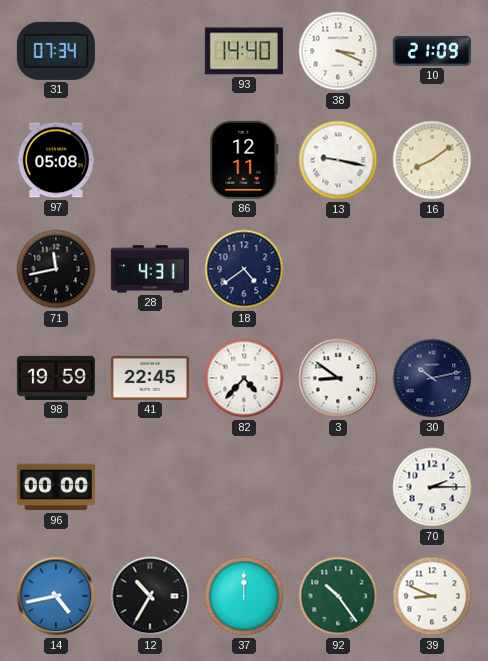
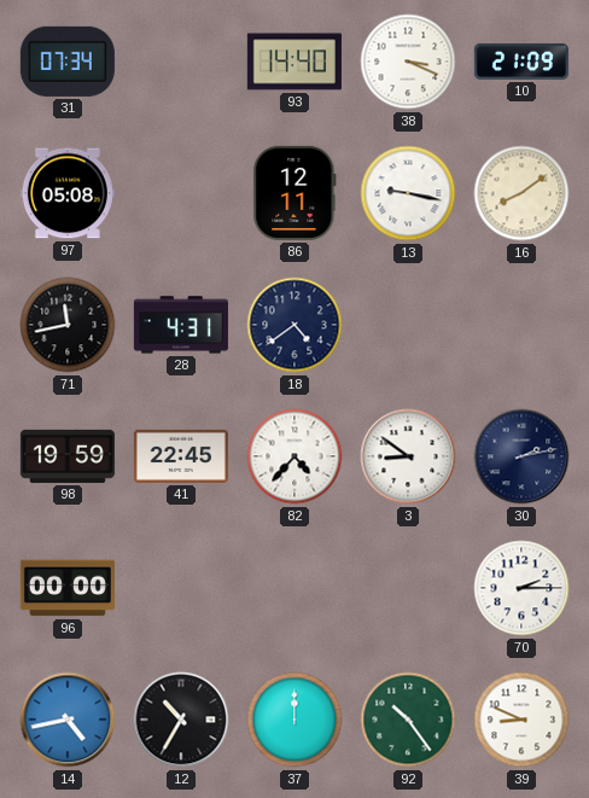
30: 10:13 -> 2:13
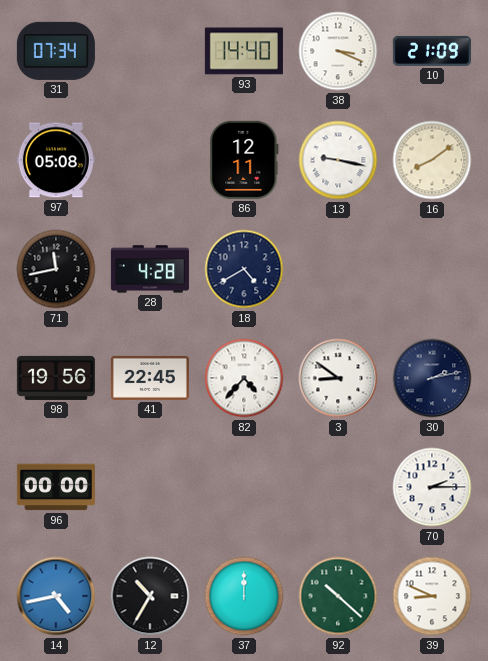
28: 4:31 -> 4:28
18: 4:39 -> 4:40
98: 19:59 -> 19:56
92: 10:24 -> 10:22
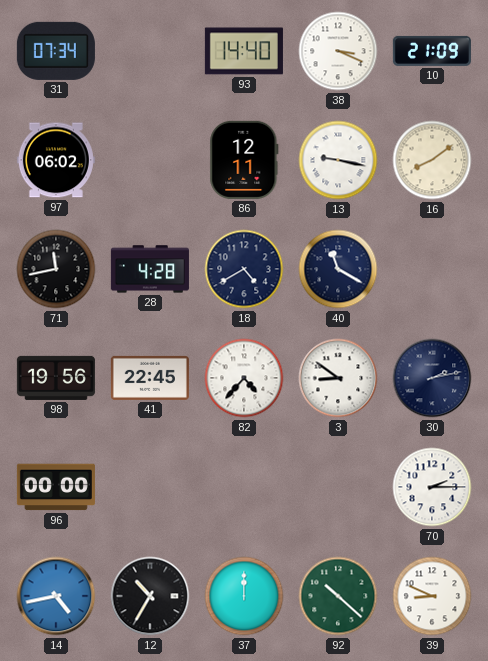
97: 05:08 -> 06:02
40: none -> 11:20
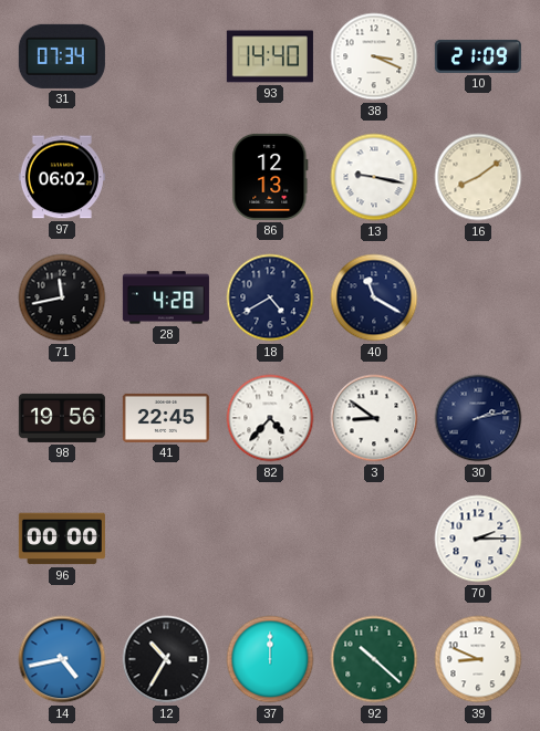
86: 12:11 -> 12:13
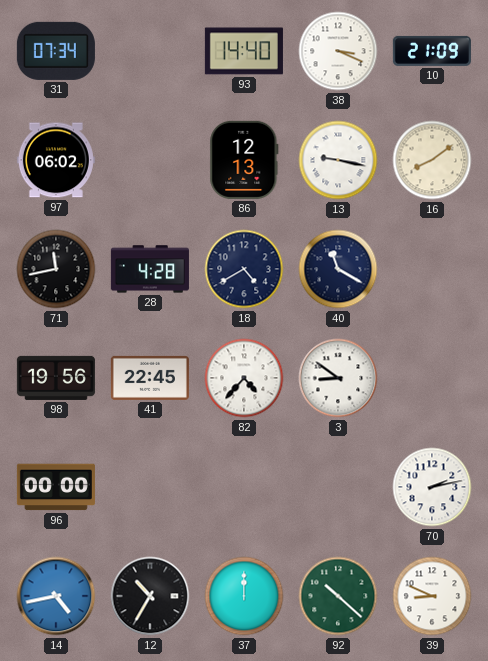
30: 2:13 -> none
70: 2:15 -> 2:13
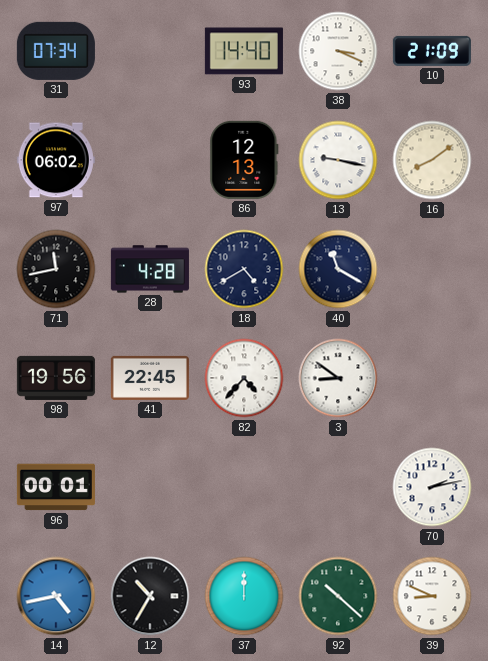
96: 00:00 -> 00:01
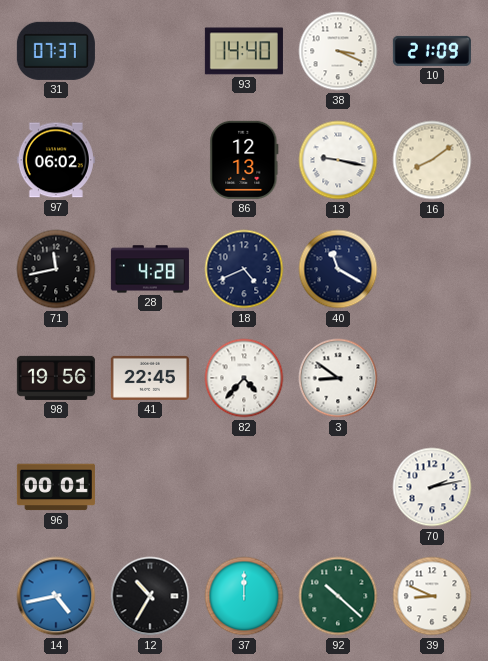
31: 07:34 -> 07:37
18: 4:40 -> 4:41
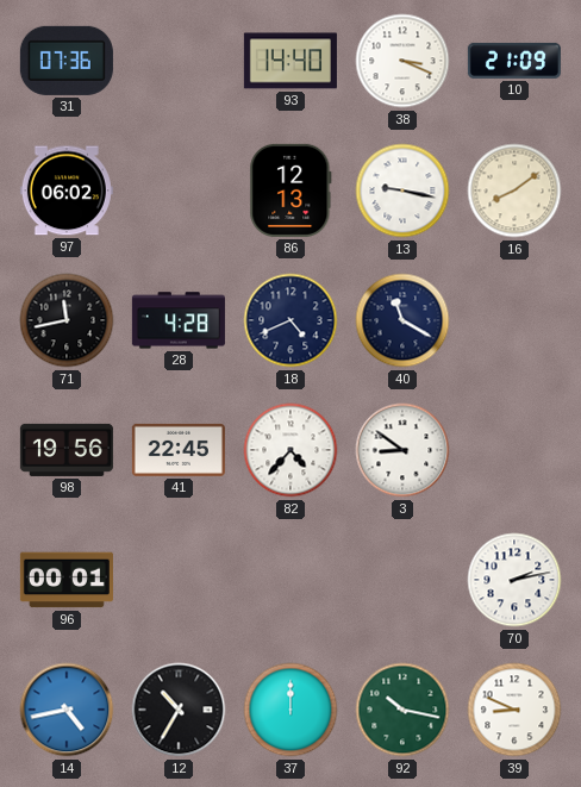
31: 07:37 -> 07:36
92: 10:22 -> 10:17
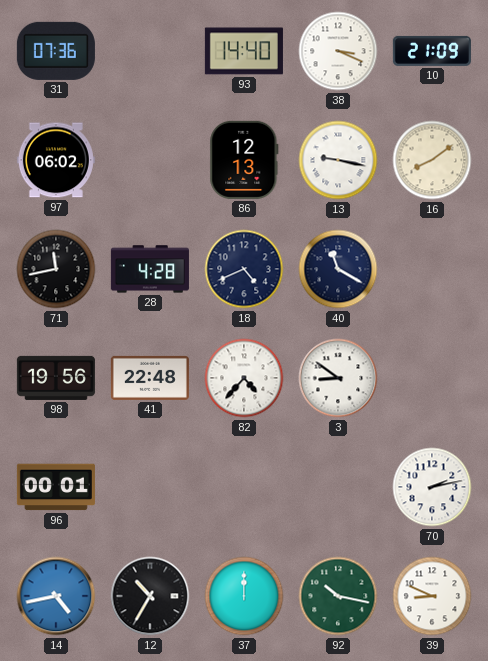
41: 22:45 -> 22:48
